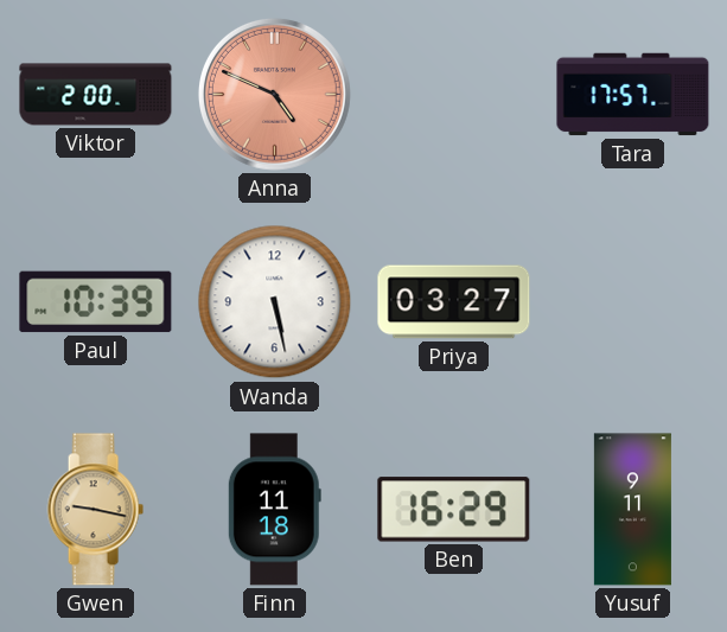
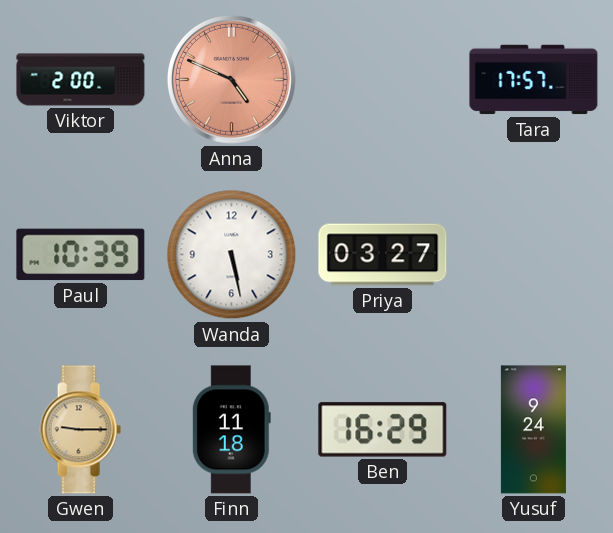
Gwen: 9:17 -> 9:15
Yusuf: 9:11 -> 9:24
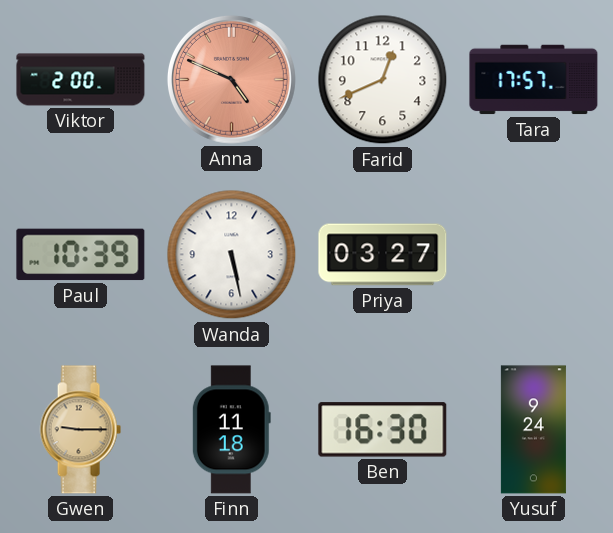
Farid: none -> 12:41
Ben: 16:29 -> 16:30
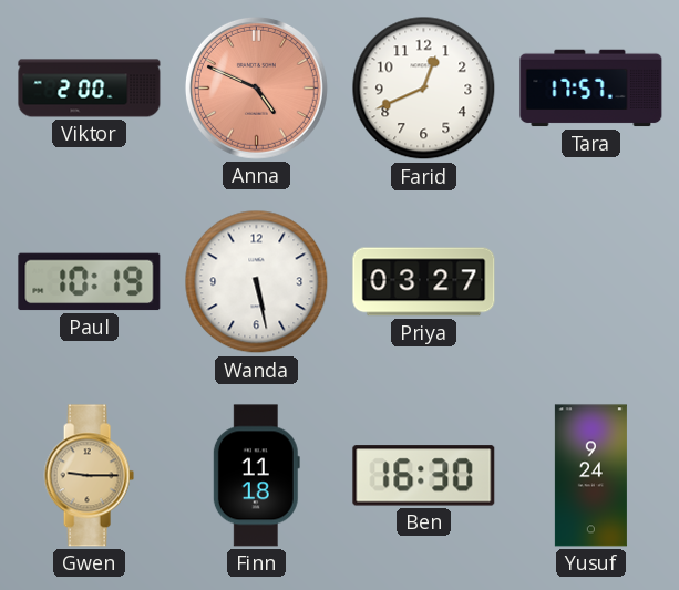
Paul: 10:39 -> 10:19
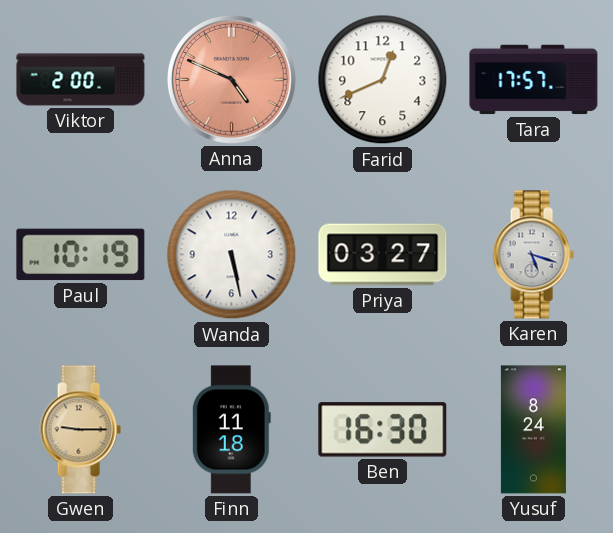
Karen: none -> 5:18
Yusuf: 9:24 -> 8:24
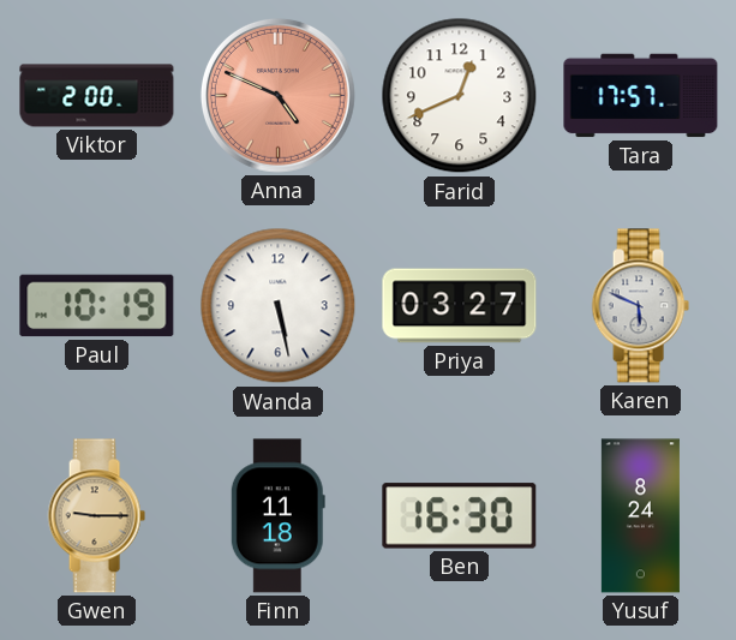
Karen: 5:18 -> 5:49
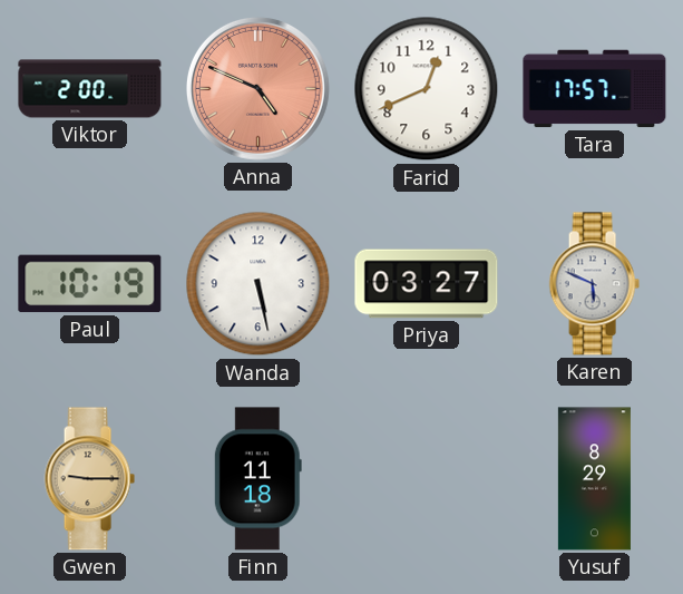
Ben: 16:30 -> none
Yusuf: 8:24 -> 8:29
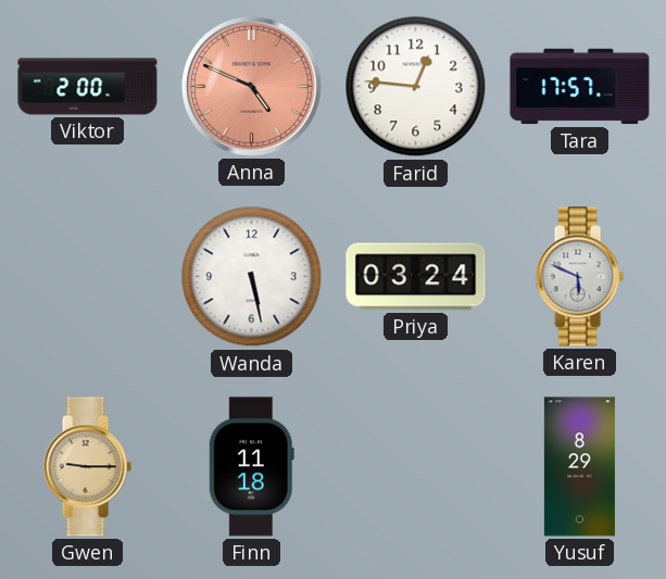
Farid: 12:41 -> 12:46
Paul: 10:19 -> none
Priya: 03:27 -> 03:24
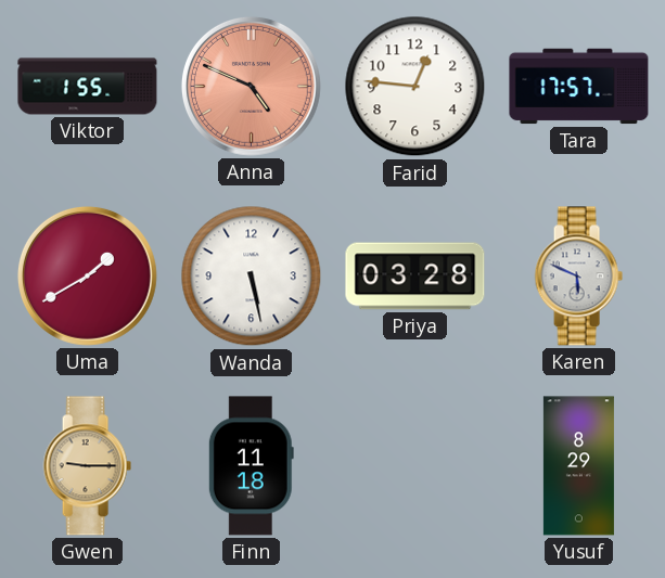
Viktor: 2:00 -> 1:55
Uma: none -> 1:40
Priya: 03:24 -> 03:28
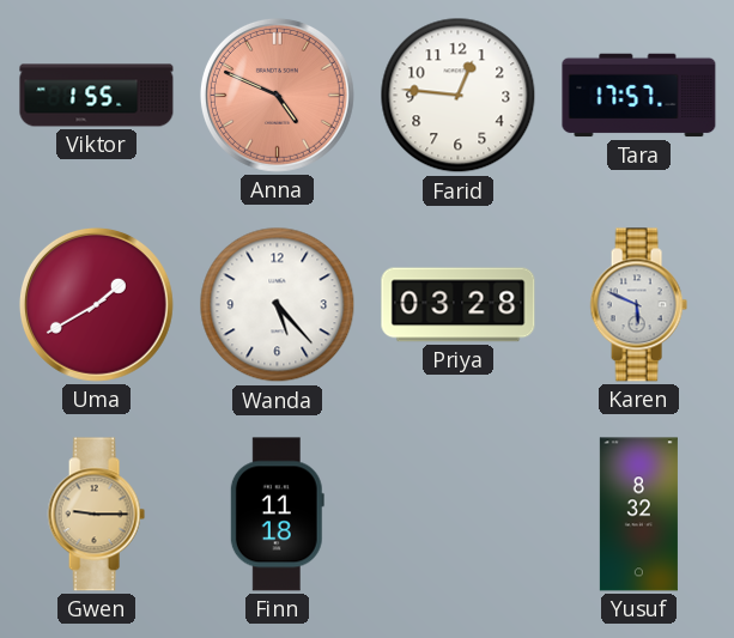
Wanda: 5:28 -> 5:23
Yusuf: 8:29 -> 8:32
